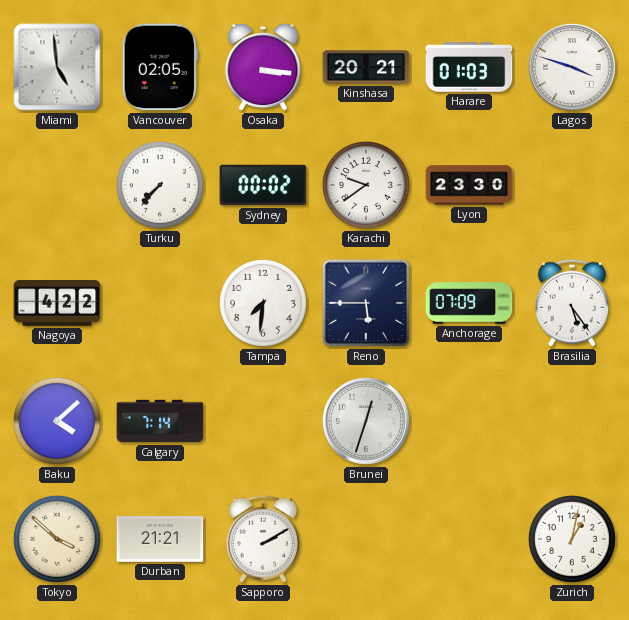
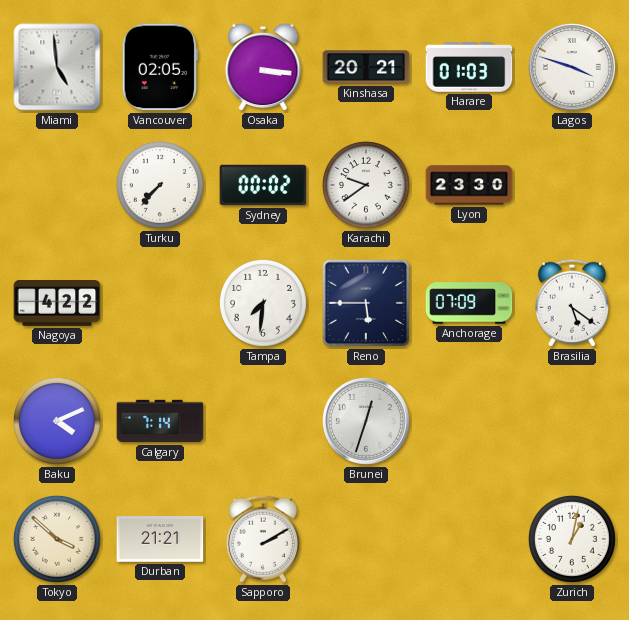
Brasilia: 5:24 -> 5:21
Baku: 4:08 -> 4:11
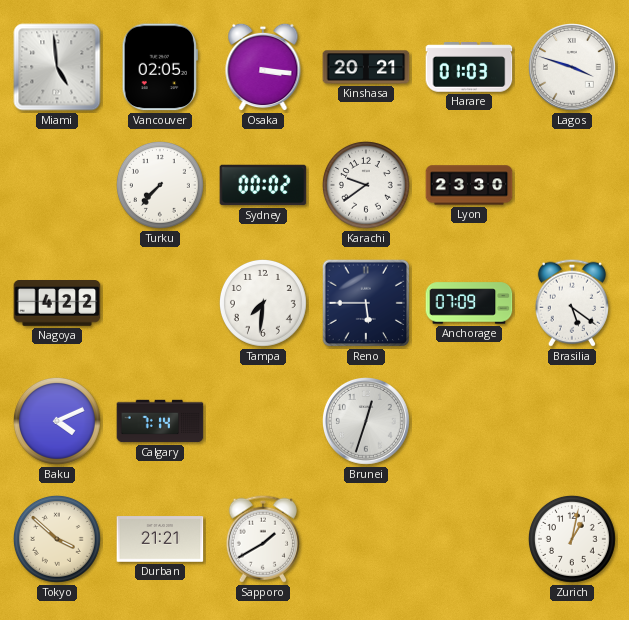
Sapporo: 2:10 -> 1:40
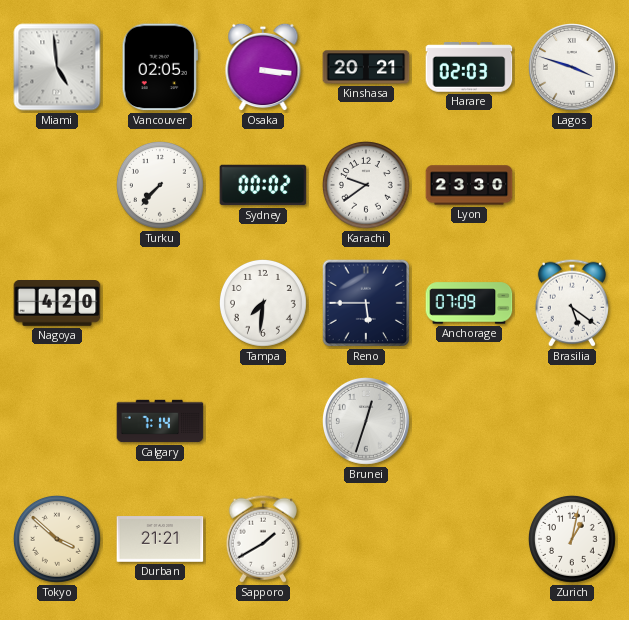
Harare: 01:03 -> 02:03
Nagoya: 4:22 -> 4:20
Baku: 4:11 -> none
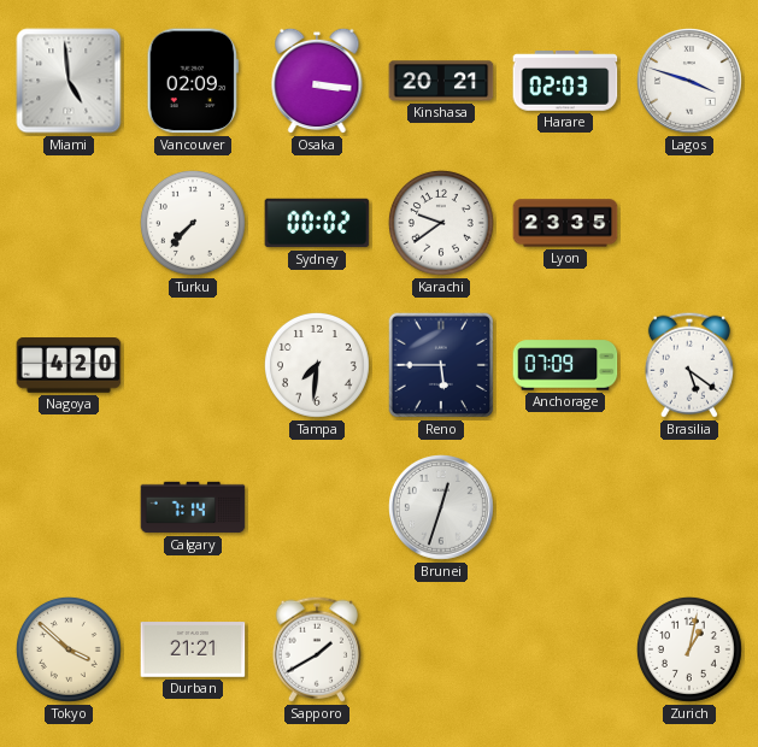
Vancouver: 02:05 -> 02:09
Lyon: 23:30 -> 23:35
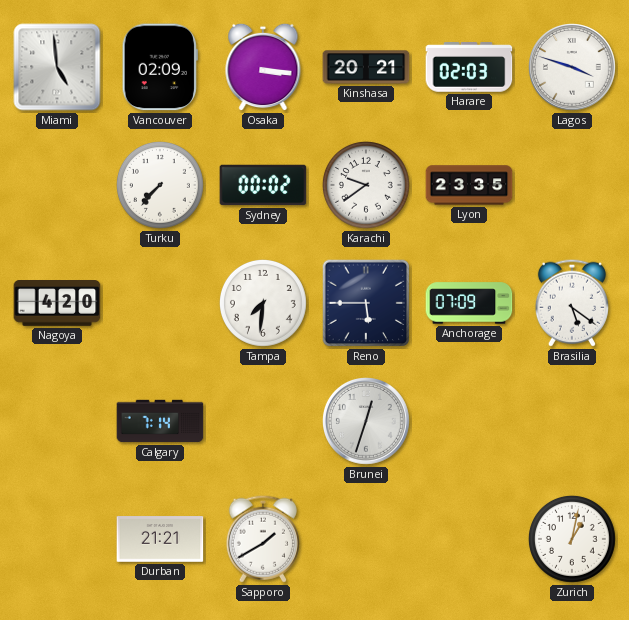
Tokyo: 3:52 -> none
